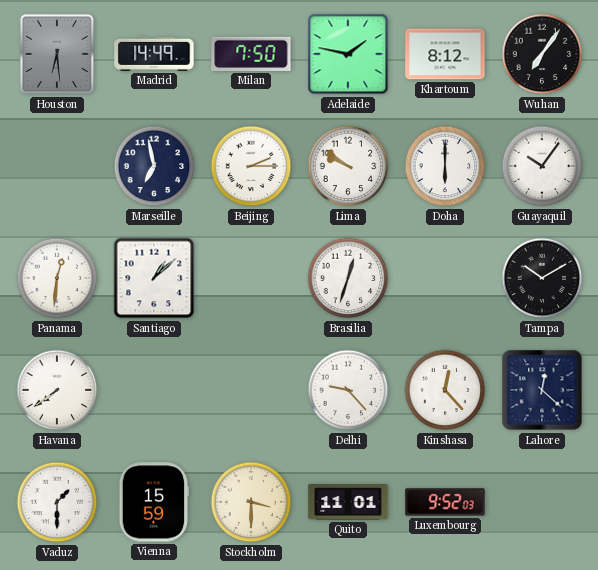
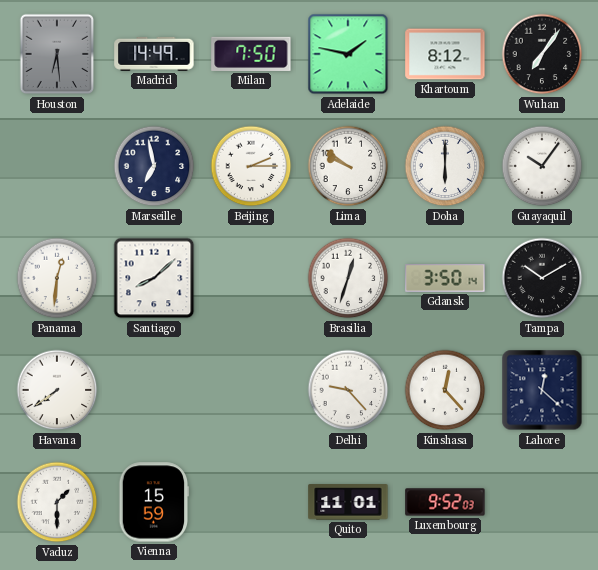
Santiago: 1:08 -> 8:08
Gdansk: none -> 3:50
Stockholm: 3:30 -> none
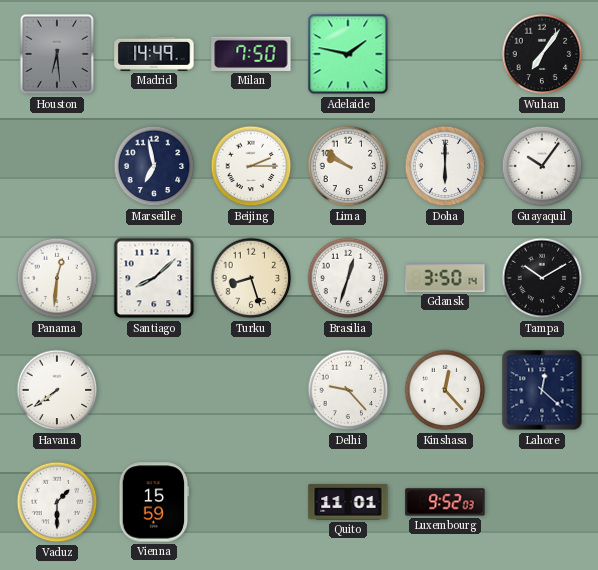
Khartoum: 8:12 -> none
Turku: none -> 8:27
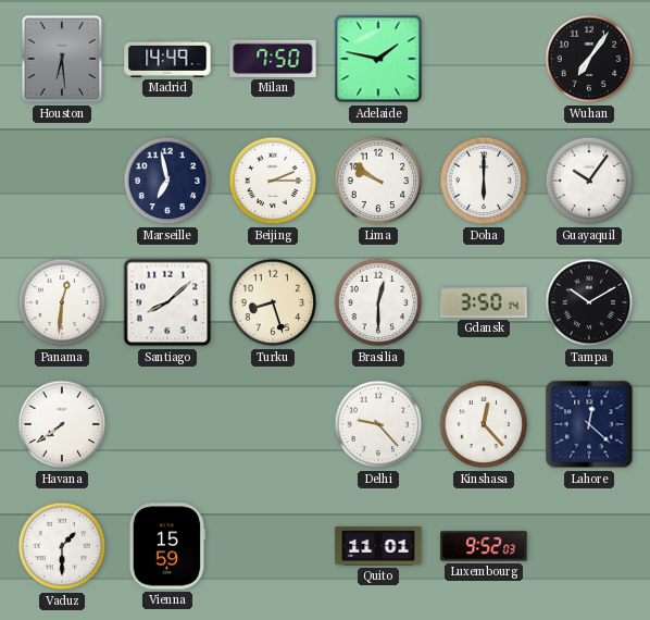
Brasilia: 12:33 -> 12:30
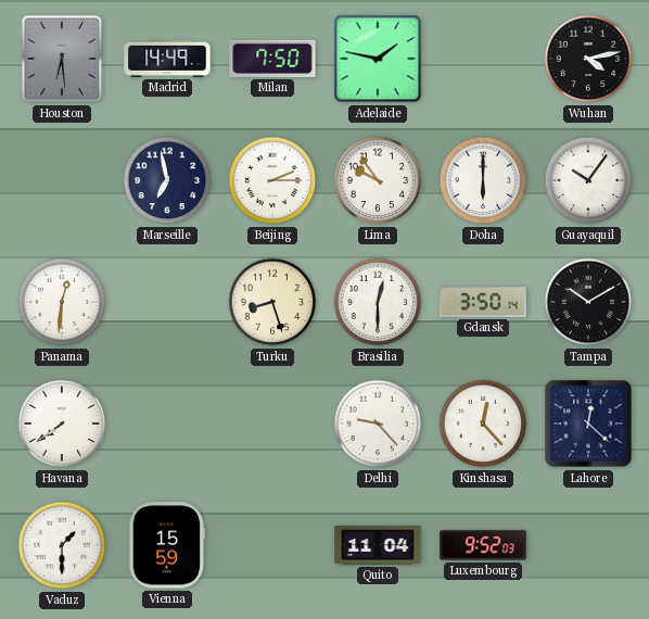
Wuhan: 7:06 -> 4:13
Lima: 9:51 -> 9:54
Santiago: 8:08 -> none
Quito: 11:01 -> 11:04
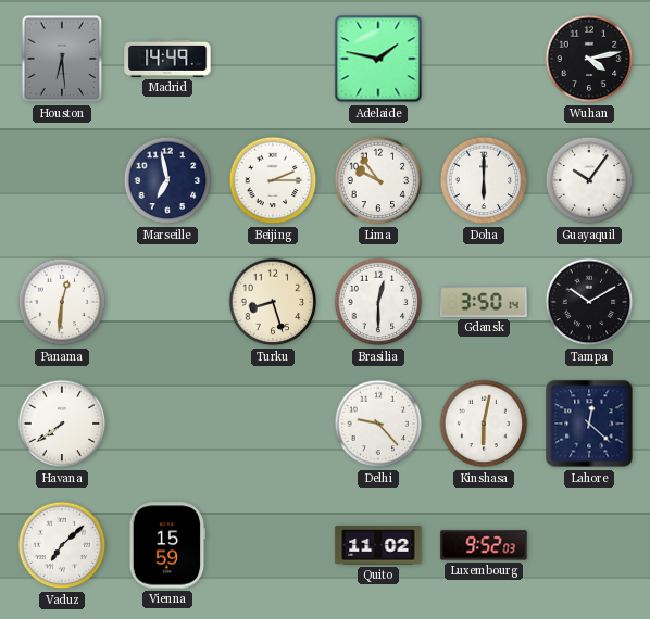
Milan: 7:50 -> none
Kinshasa: 12:23 -> 6:02
Vaduz: 1:30 -> 7:08
Quito: 11:04 -> 11:02
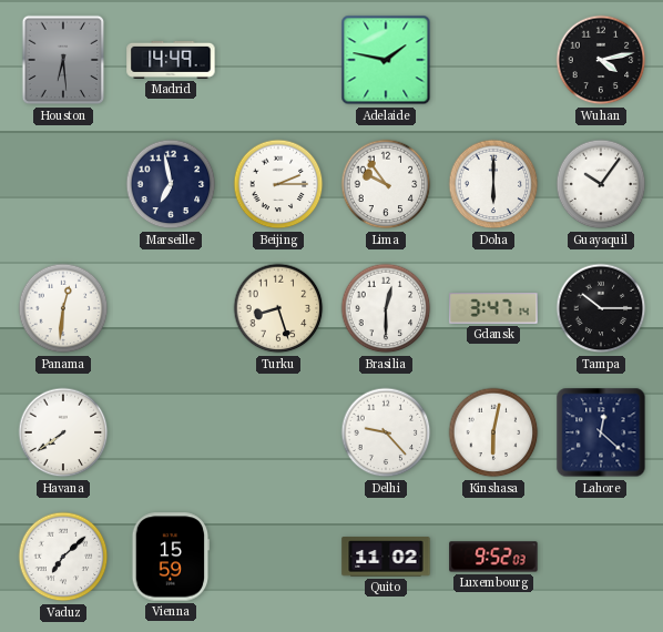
Gdansk: 3:50 -> 3:47
Tampa: 10:10 -> 10:15
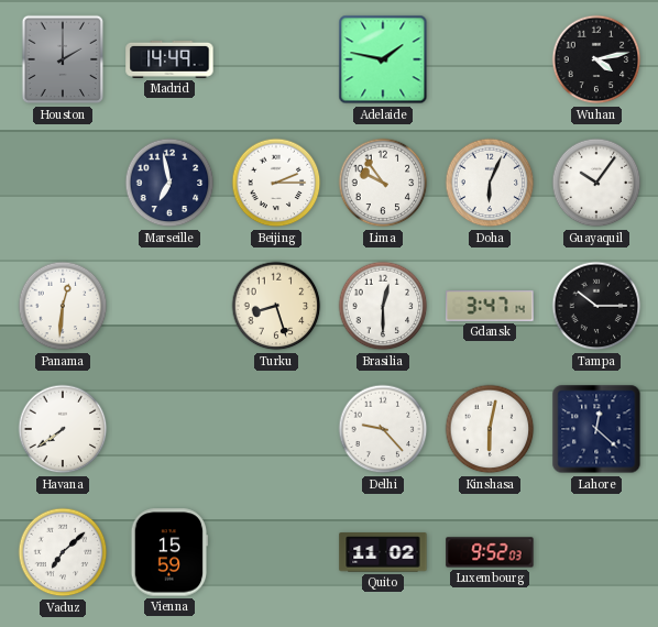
Houston: 6:29 -> 2:00
Doha: 6:00 -> 6:04
